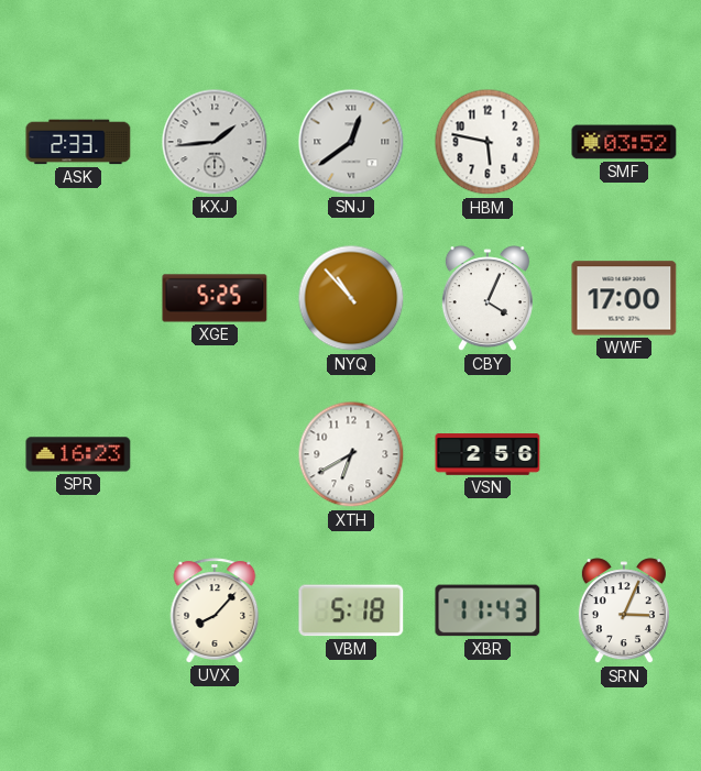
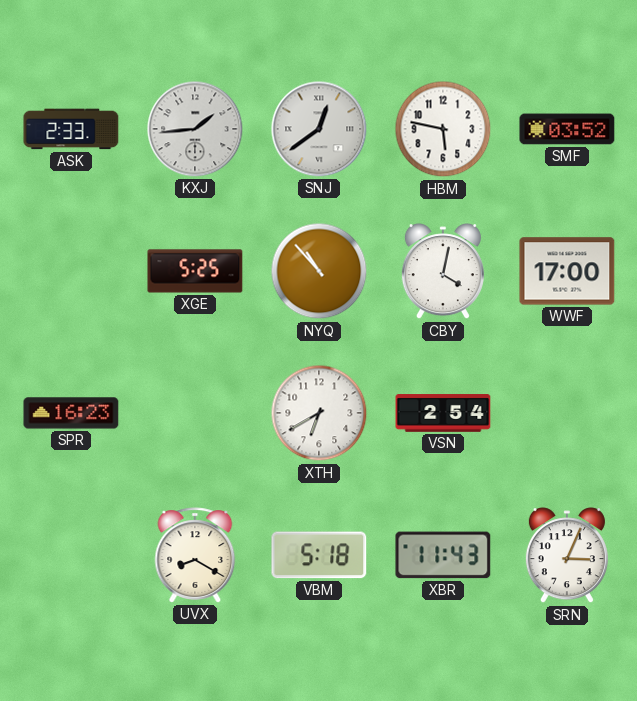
CBY: 4:04 -> 4:02
VSN: 2:56 -> 2:54
UVX: 8:07 -> 8:20
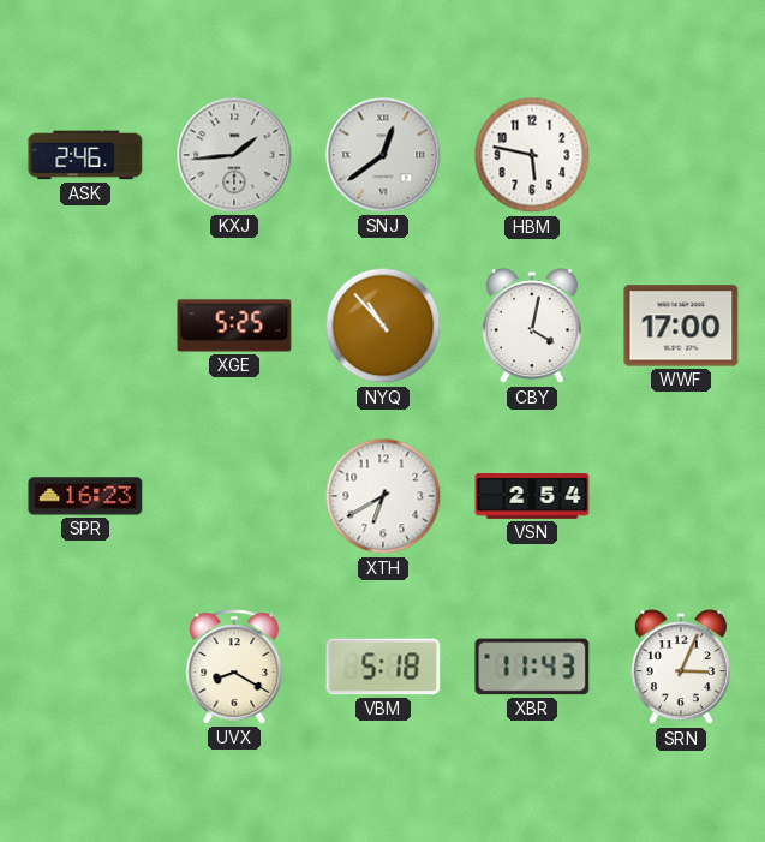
ASK: 2:33 -> 2:46
SMF: 03:52 -> none
